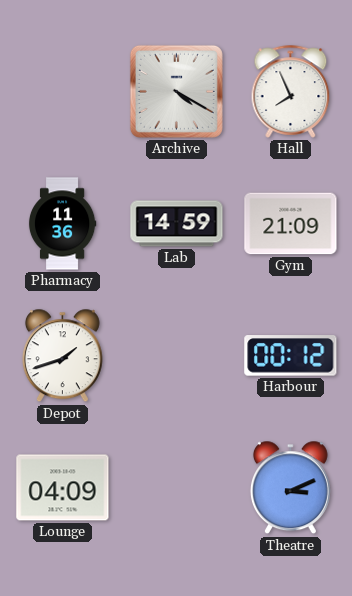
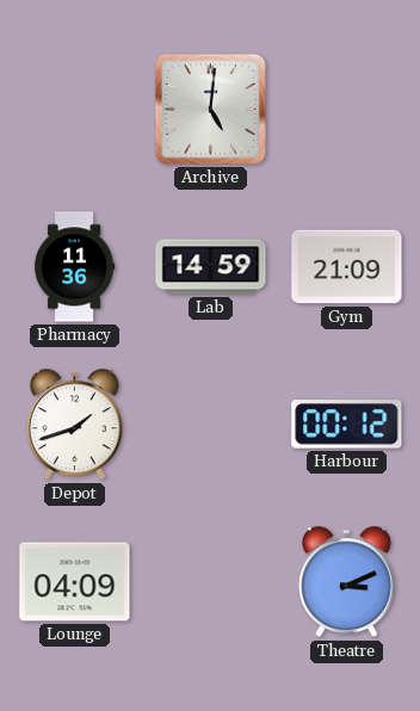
Archive: 4:20 -> 5:01
Hall: 7:56 -> none
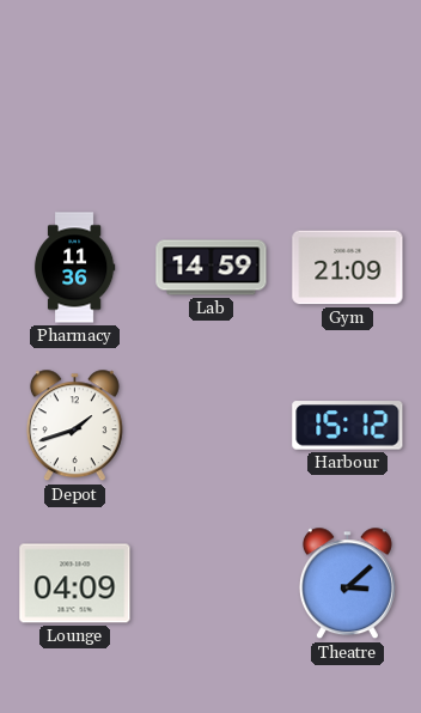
Archive: 5:01 -> none
Harbour: 00:12 -> 15:12
Theatre: 3:11 -> 3:08
